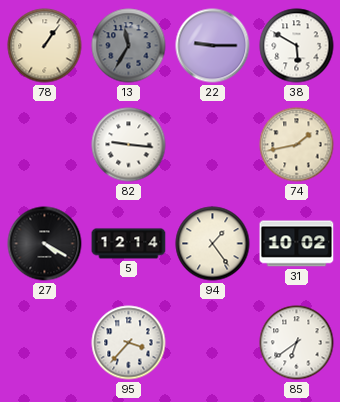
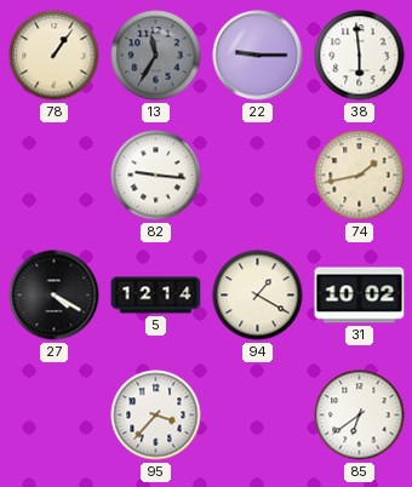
38: 5:50 -> 5:59
94: 1:24 -> 1:20
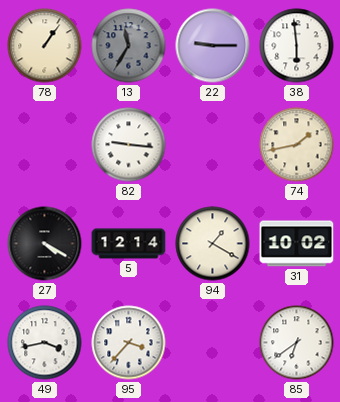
49: none -> 3:43
